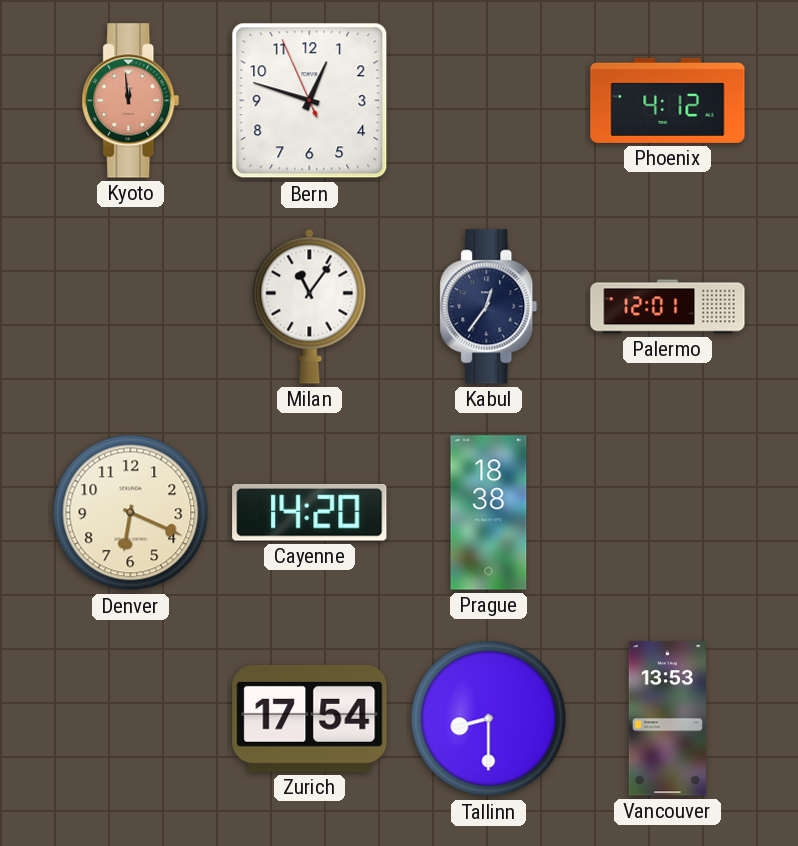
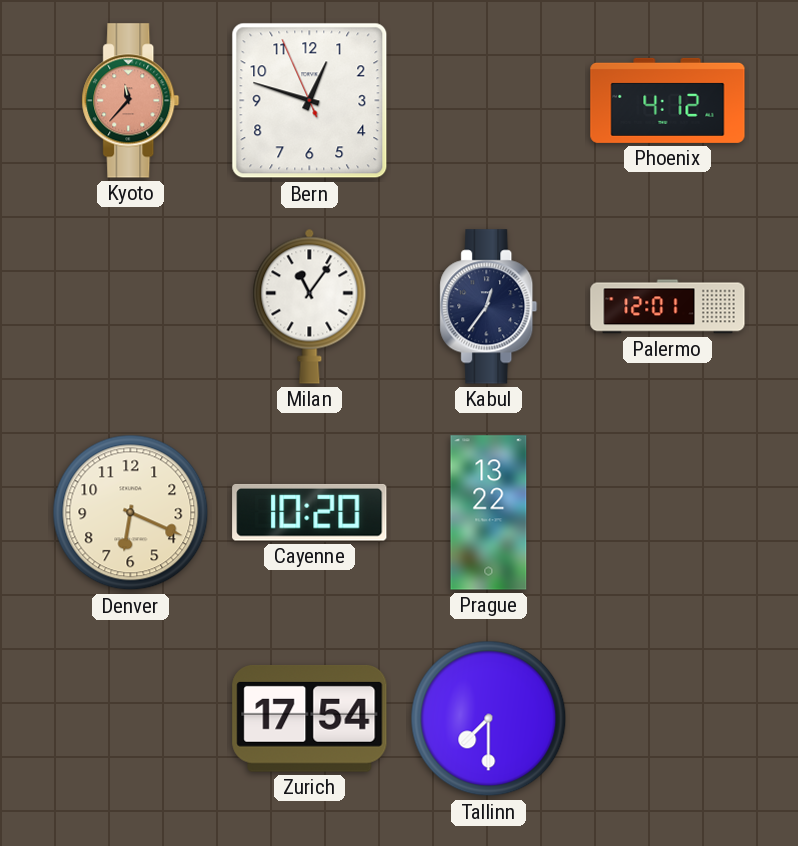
Kyoto: 11:59 -> 11:37
Cayenne: 14:20 -> 10:20
Prague: 18:38 -> 13:22
Tallinn: 8:30 -> 7:30
Vancouver: 13:53 -> none
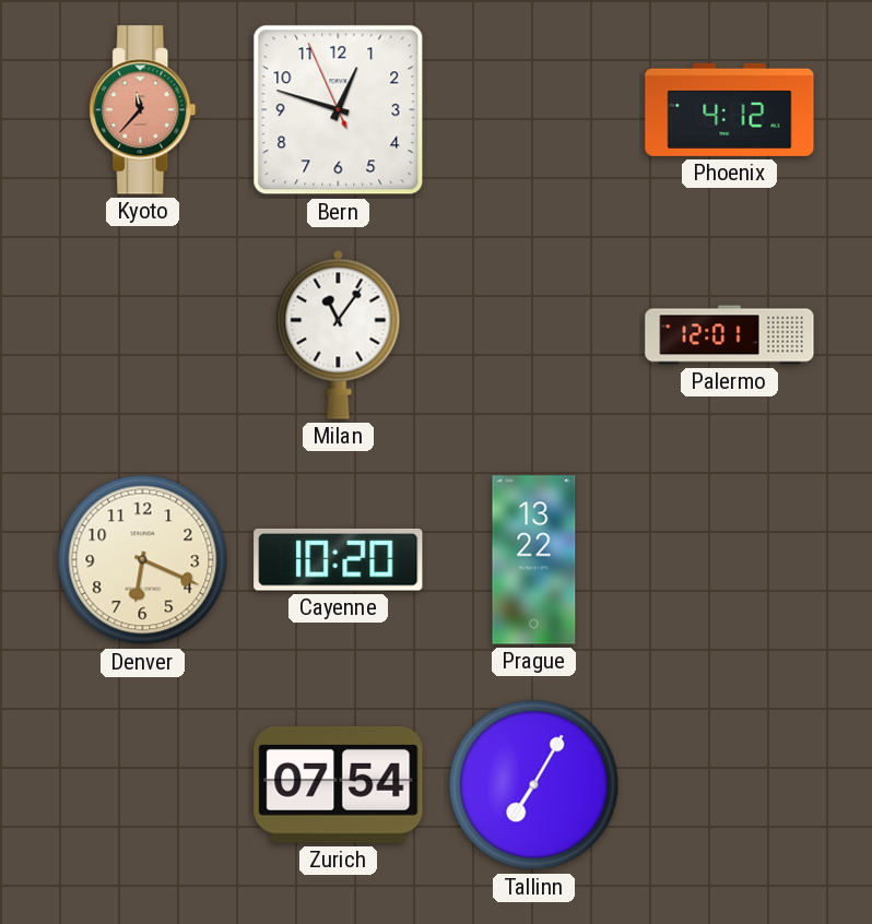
Kabul: 12:36 -> none
Zurich: 17:54 -> 07:54
Tallinn: 7:30 -> 7:05
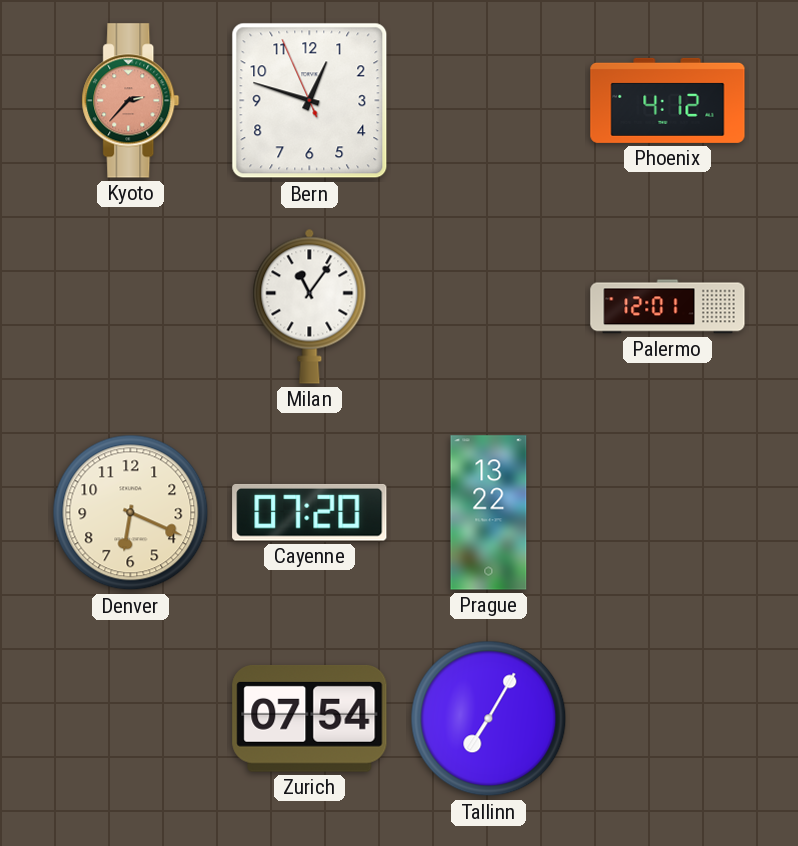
Kyoto: 11:37 -> 2:37
Cayenne: 10:20 -> 07:20
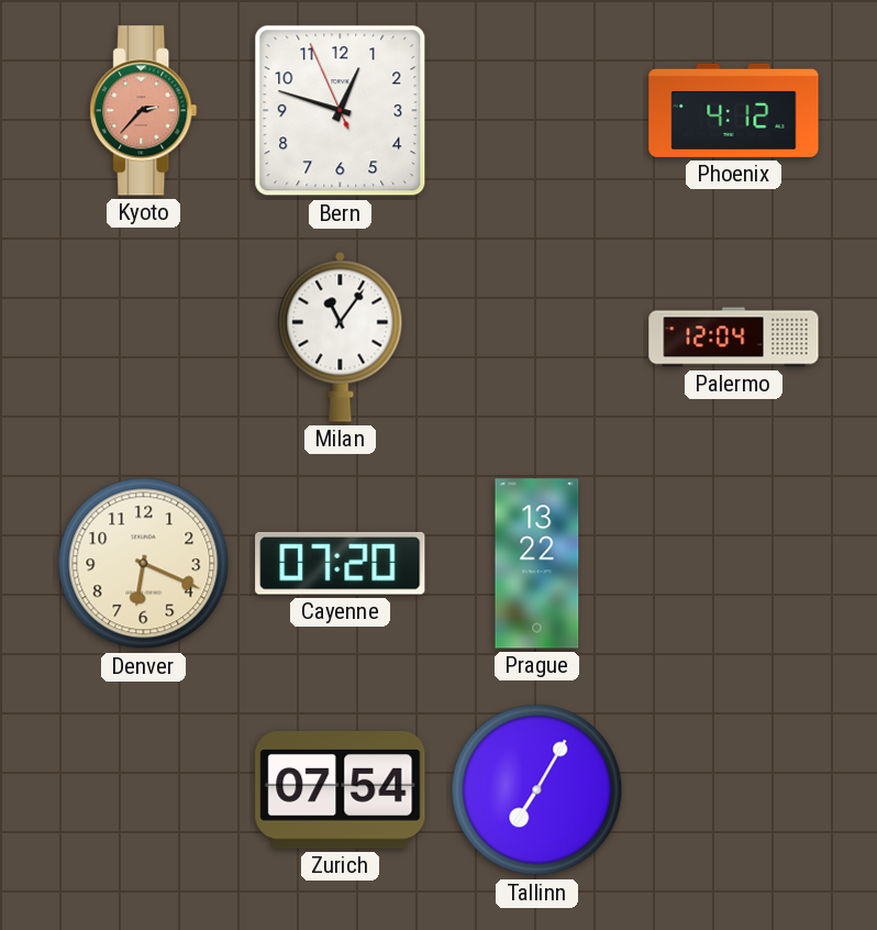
Palermo: 12:01 -> 12:04
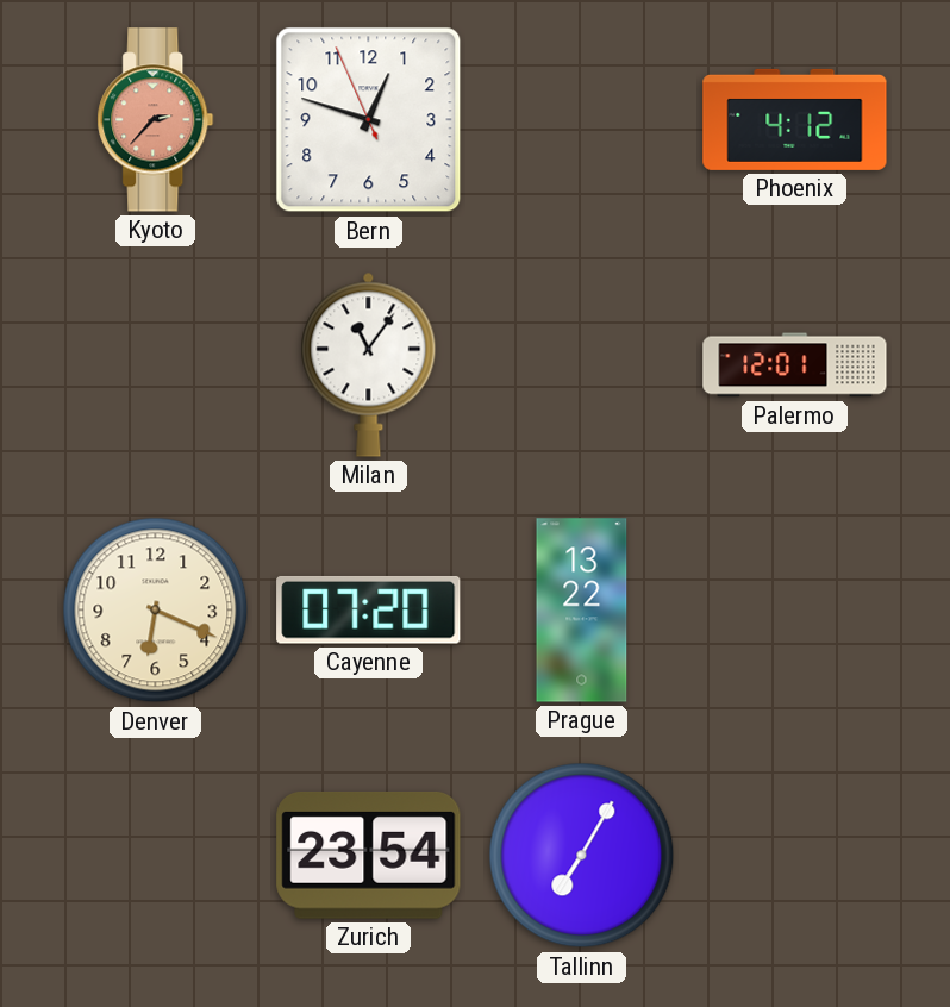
Palermo: 12:04 -> 12:01
Zurich: 07:54 -> 23:54
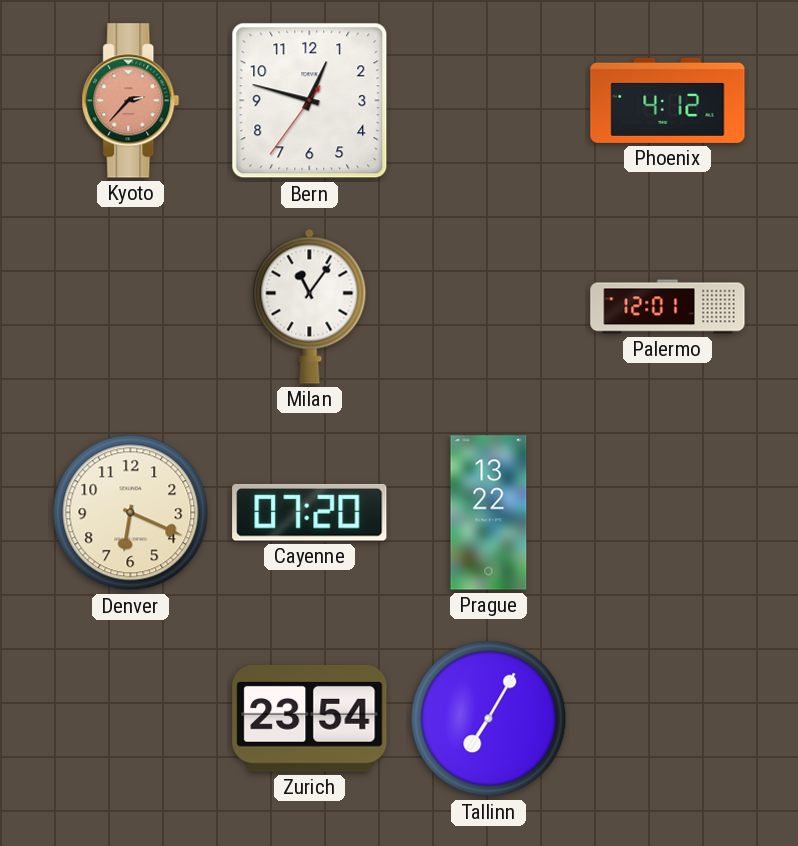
Bern: 12:47:56 -> 12:47:36
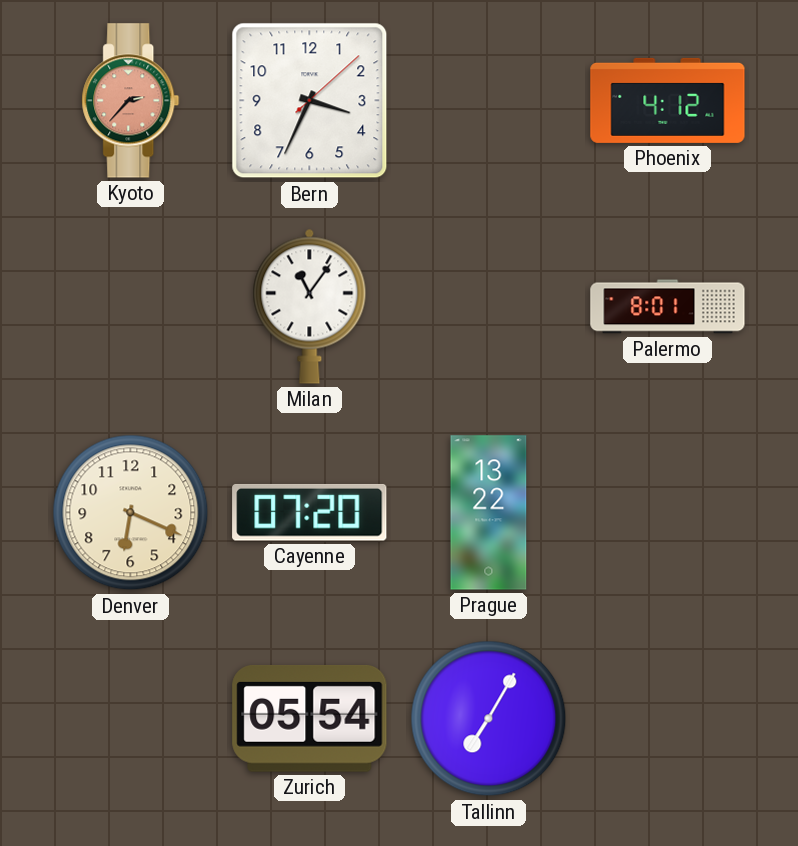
Bern: 12:47 -> 3:34
Palermo: 12:01 -> 8:01
Zurich: 23:54 -> 05:54
